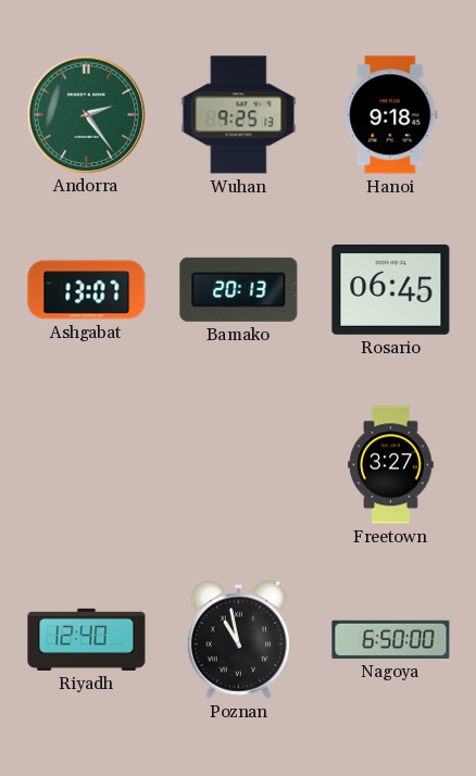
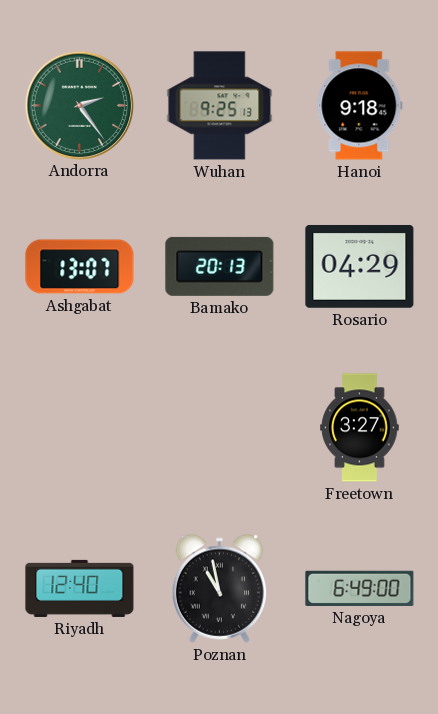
Rosario: 06:45 -> 04:29
Nagoya: 6:50 -> 6:49
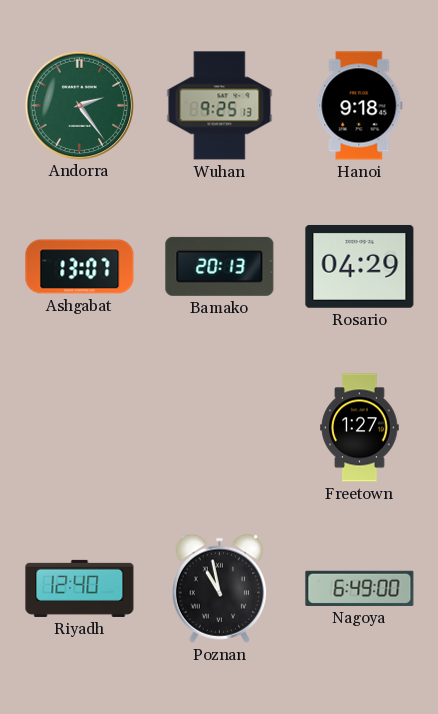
Freetown: 3:27 -> 1:27
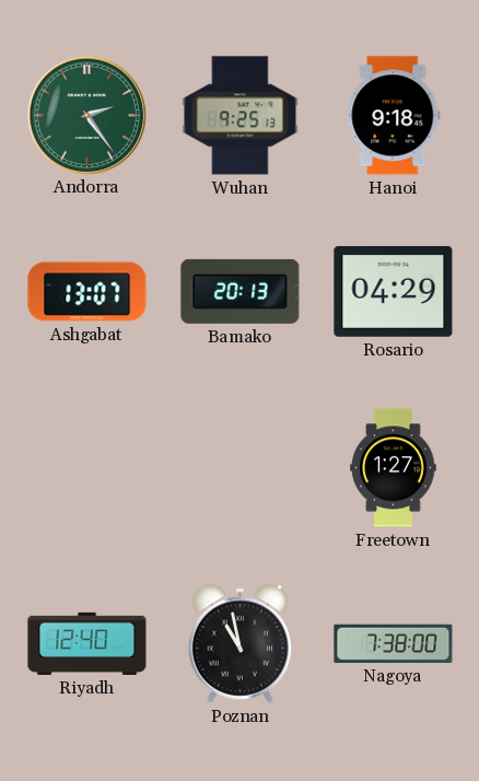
Nagoya: 6:49 -> 7:38
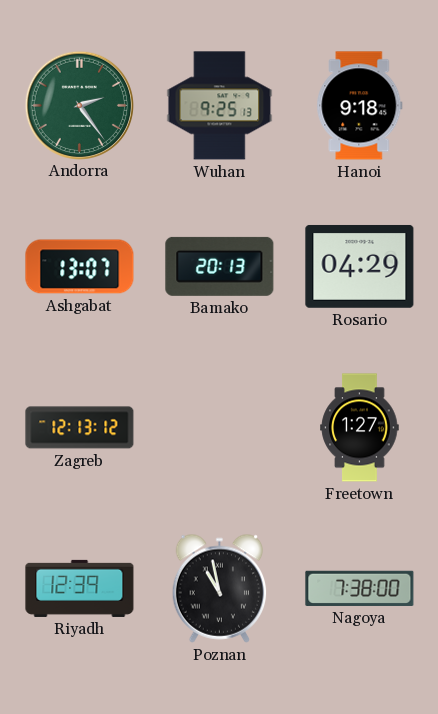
Zagreb: none -> 12:13
Riyadh: 12:40 -> 12:39
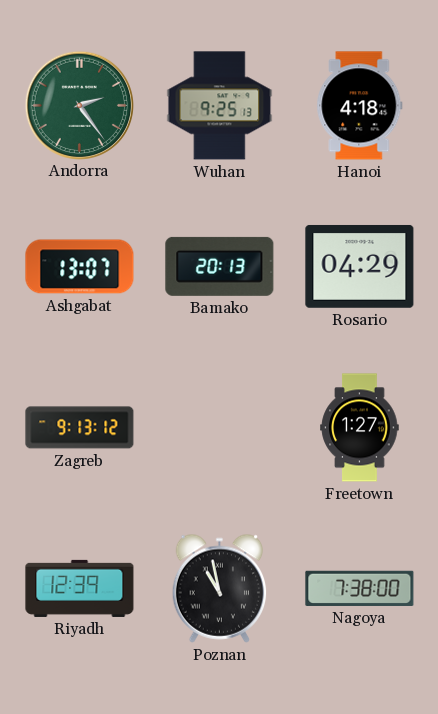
Hanoi: 9:18 -> 4:18
Zagreb: 12:13 -> 9:13
